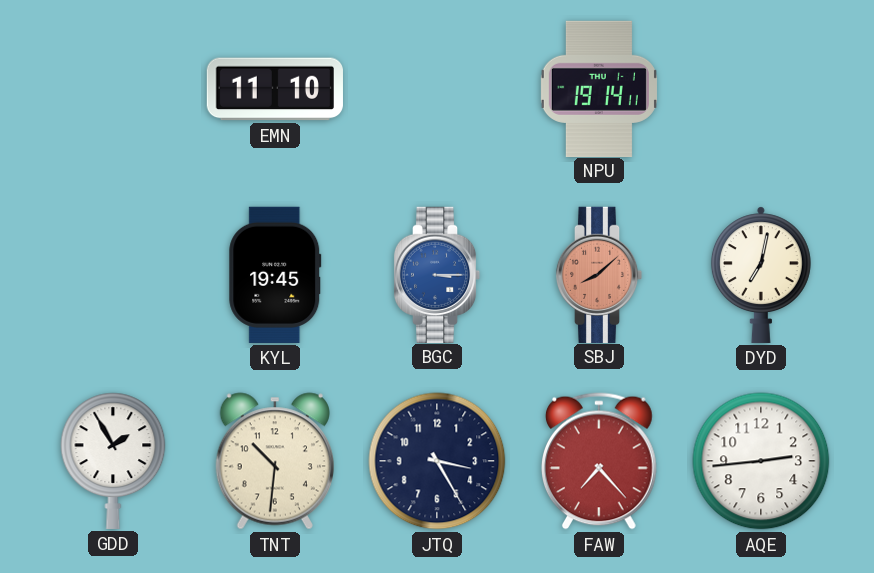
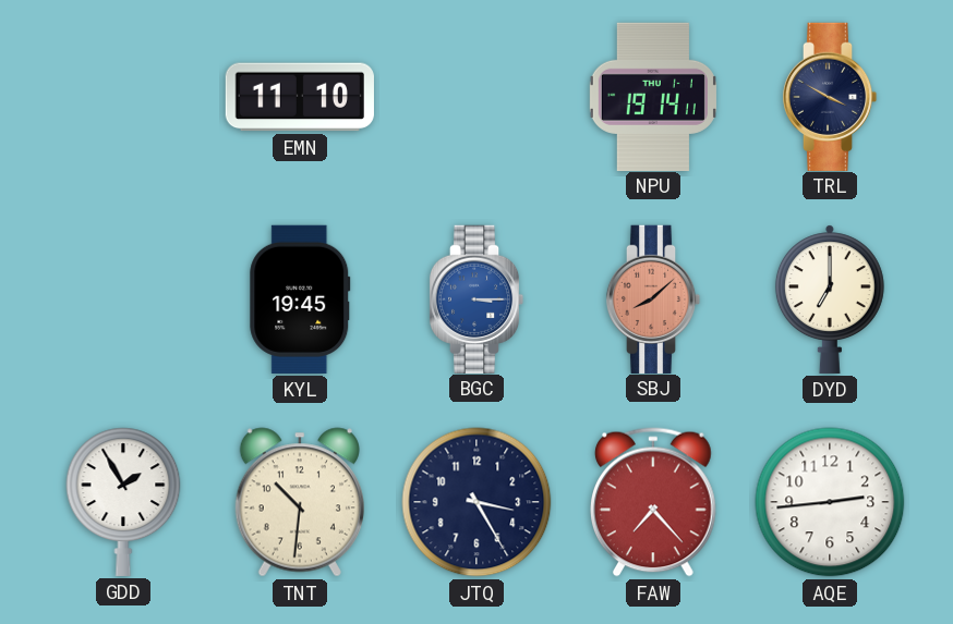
TRL: none -> 3:50
DYD: 7:02 -> 7:00
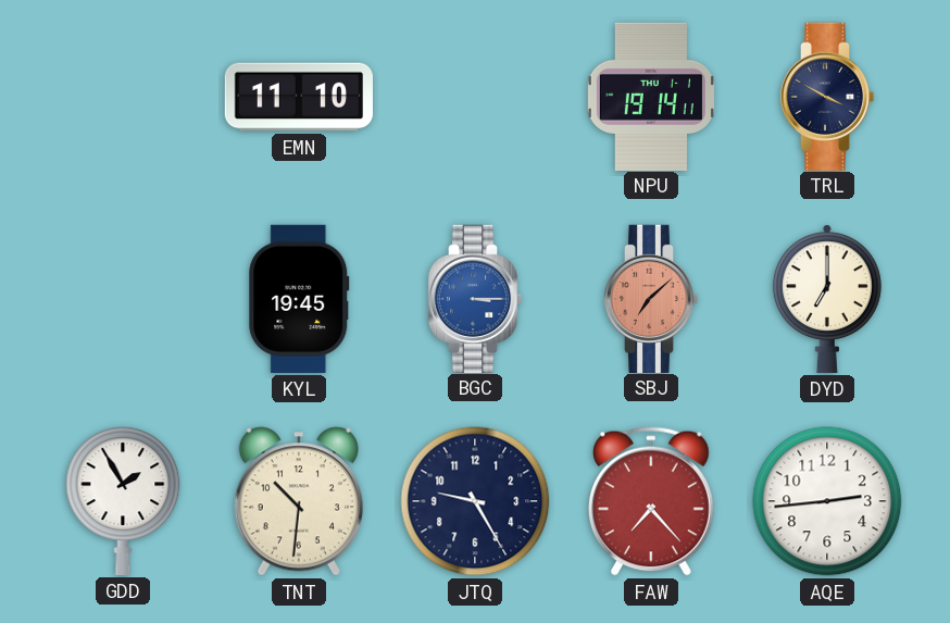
SBJ: 8:08 -> 7:08
JTQ: 3:25 -> 9:25
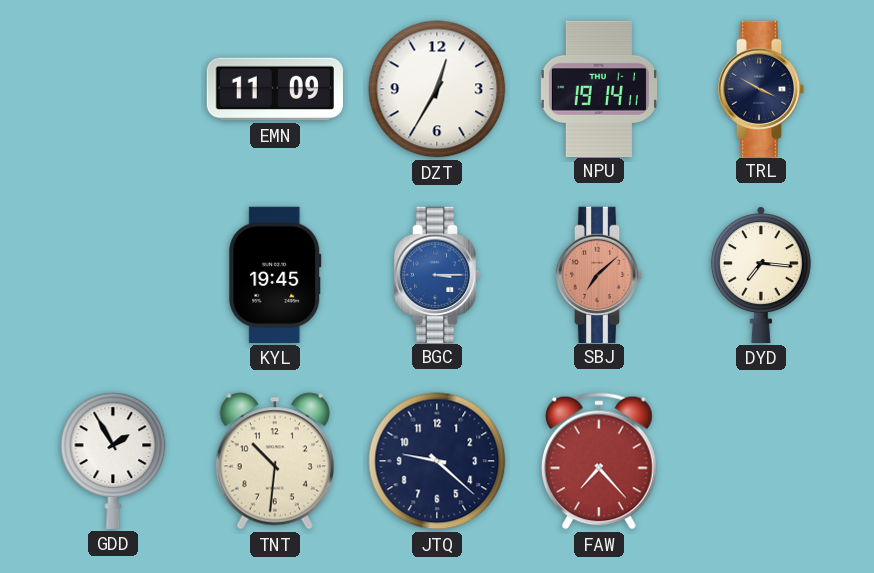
EMN: 11:10 -> 11:09
DZT: none -> 12:35
DYD: 7:00 -> 7:16
JTQ: 9:25 -> 9:22
AQE: 2:44 -> none
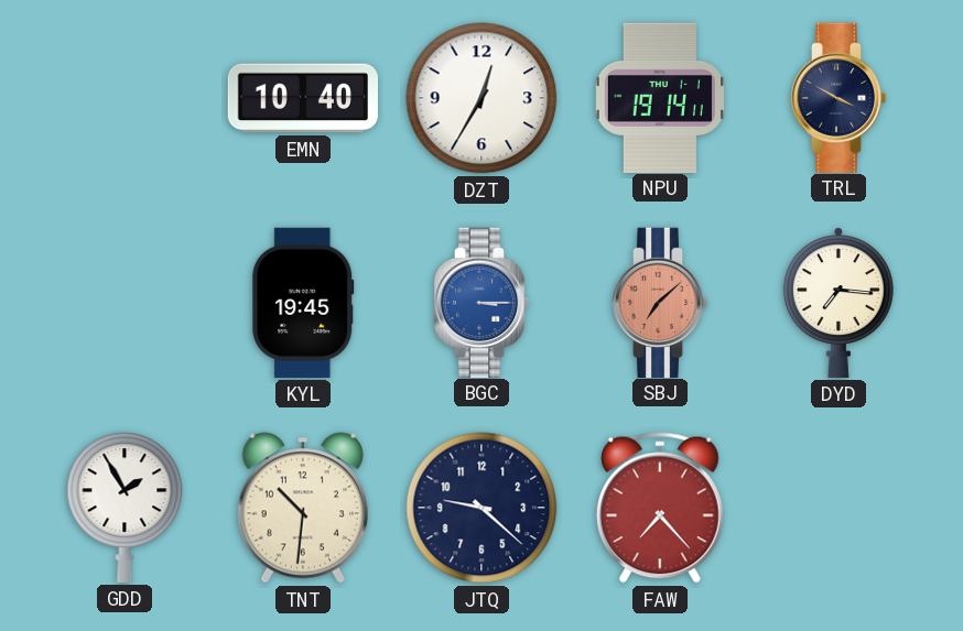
EMN: 11:09 -> 10:40
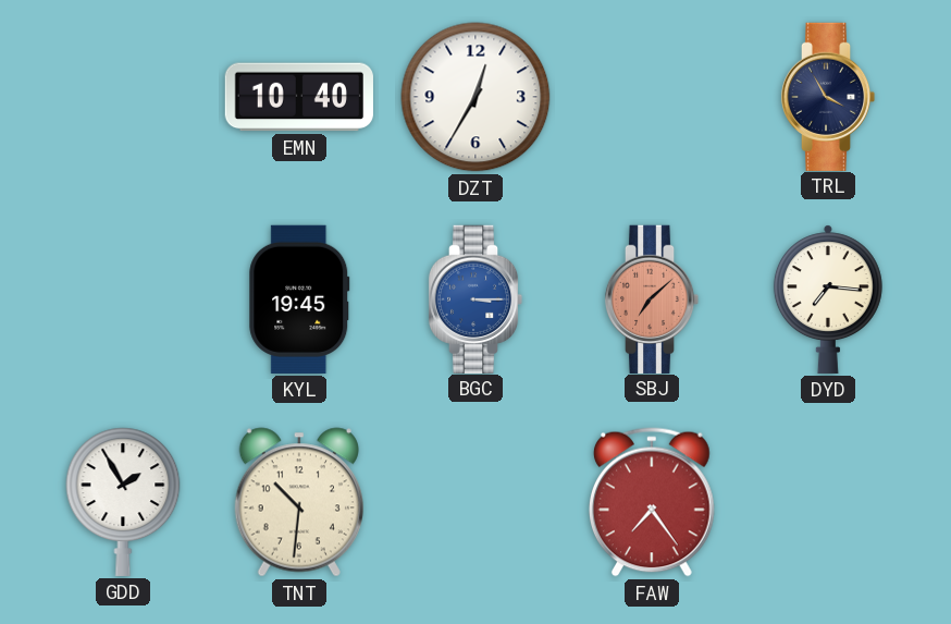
NPU: 19:14 -> none
TRL: 3:50 -> 3:55
JTQ: 9:22 -> none
FAW: 7:23 -> 7:24
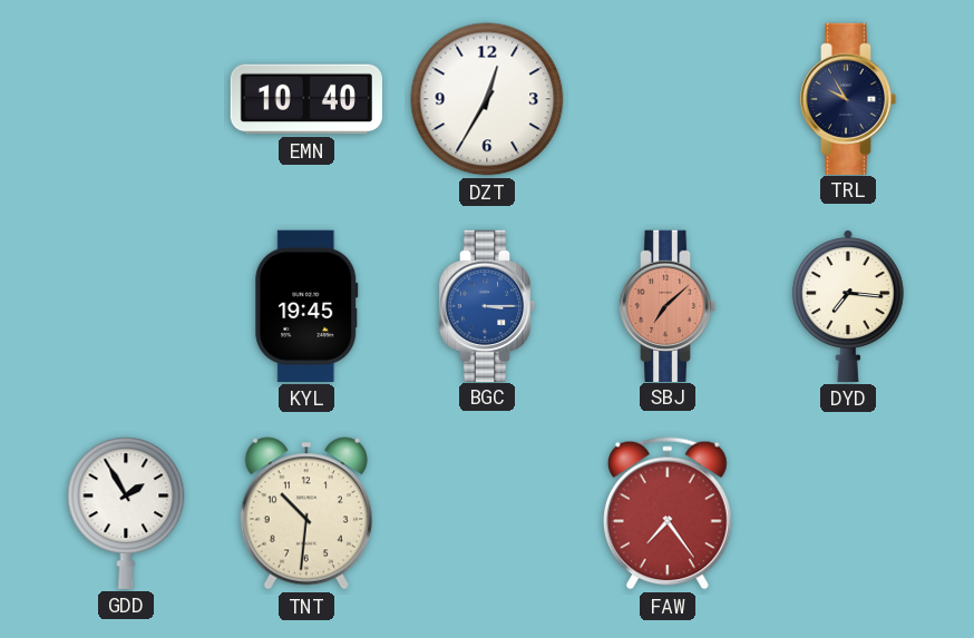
TRL: 3:55 -> 9:55
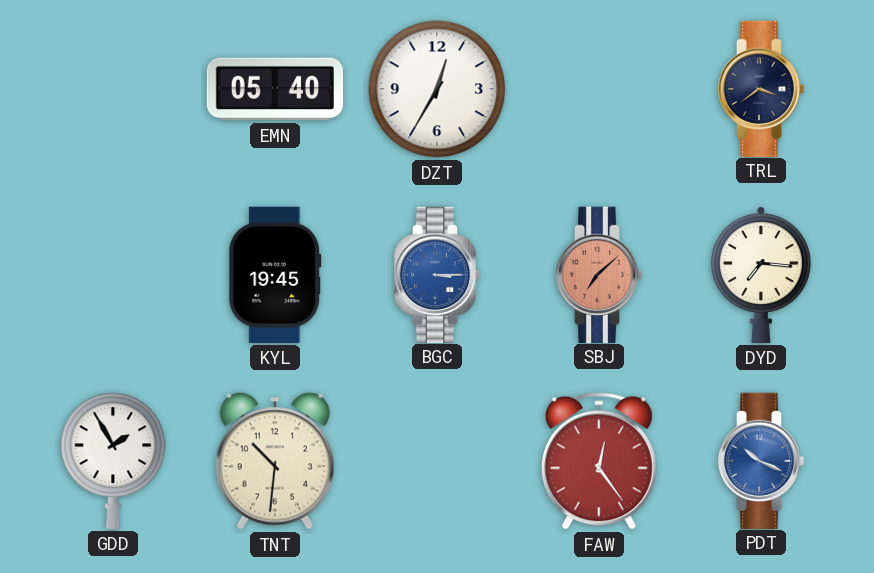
EMN: 10:40 -> 05:40
TRL: 9:55 -> 3:39
FAW: 7:24 -> 12:24
PDT: none -> 10:19
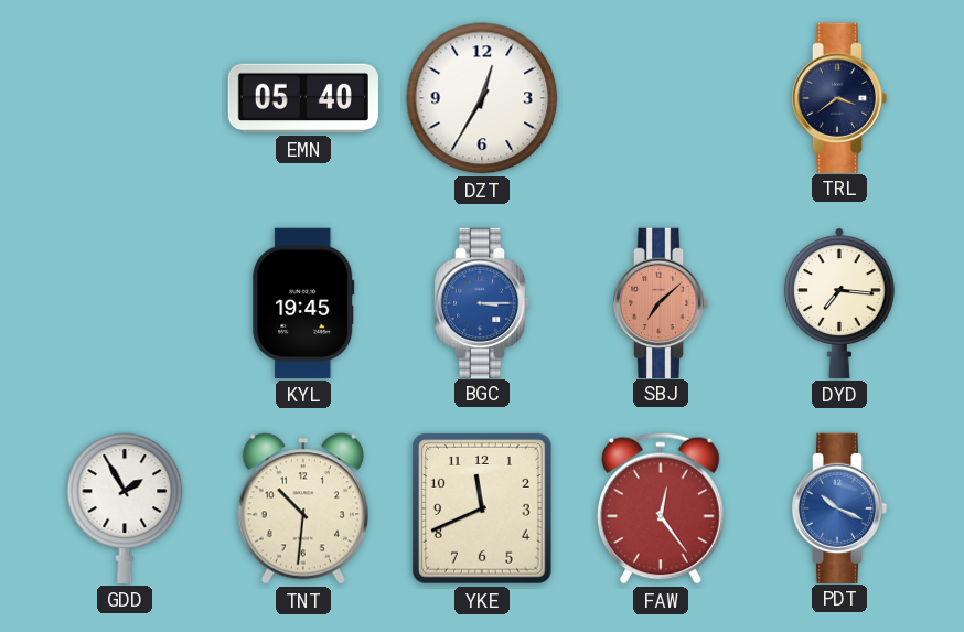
YKE: none -> 11:41
